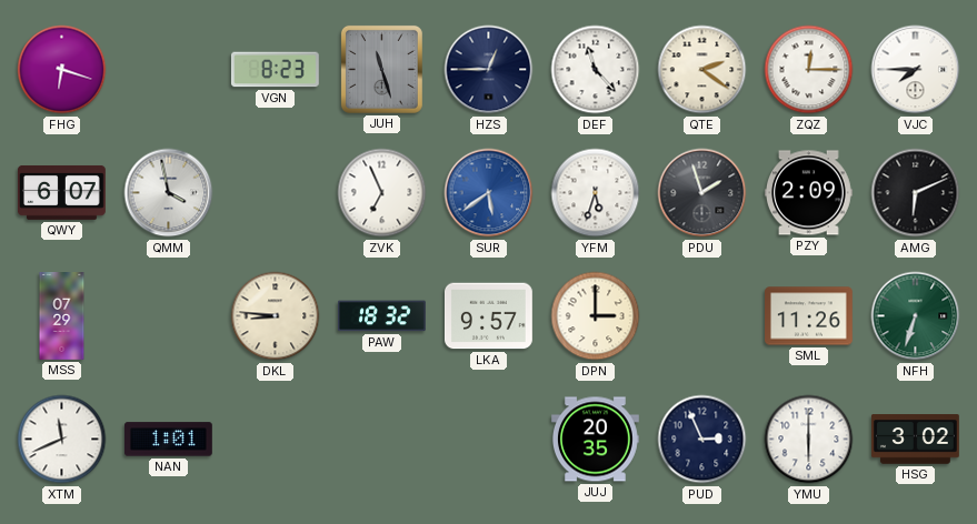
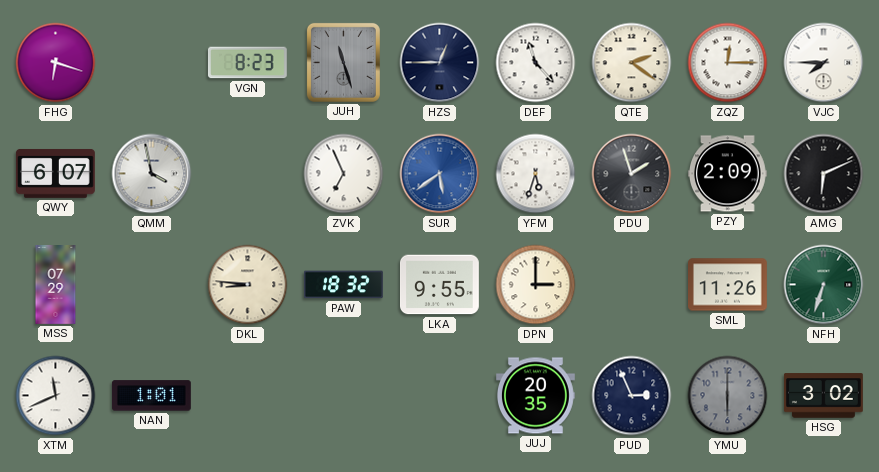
LKA: 9:57 -> 9:55
YMU dial: white -> grey
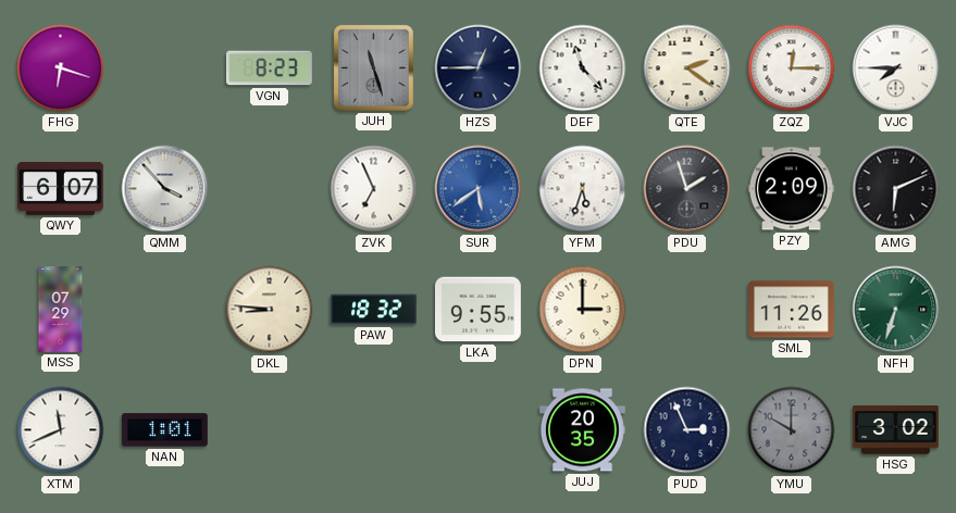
QMM: 3:58 -> 3:53
YMU: 6:00 -> 10:00
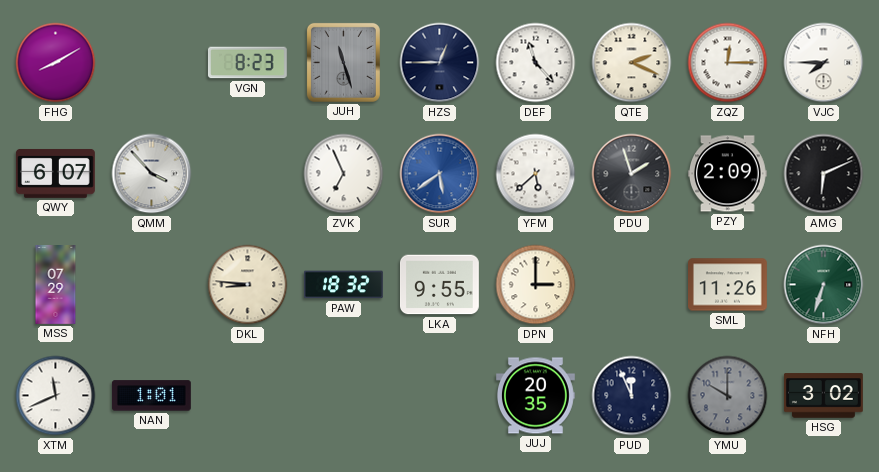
FHG: 6:18 -> 8:10
QTE: 2:21 -> 2:19
YFM: 5:33 -> 5:38
PUD: 2:56 -> 11:56
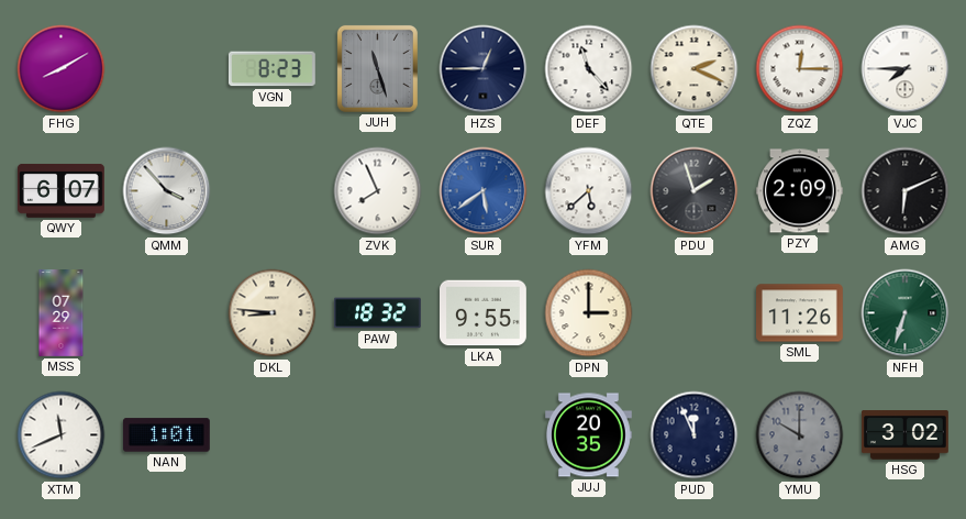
ZVK: 6:56 -> 7:56
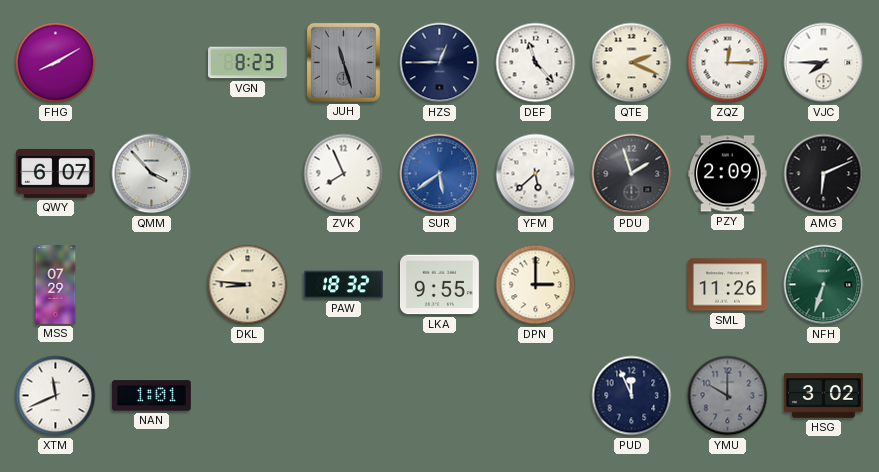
JUJ: 20:35 -> none
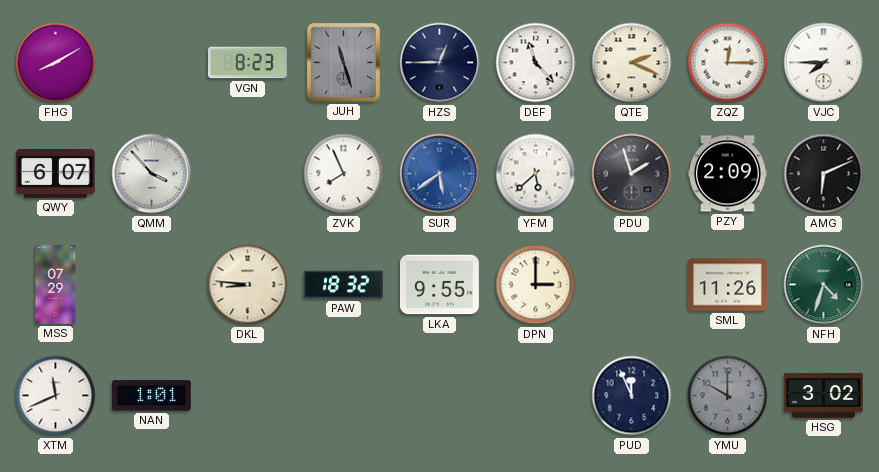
NFH: 6:33 -> 4:33
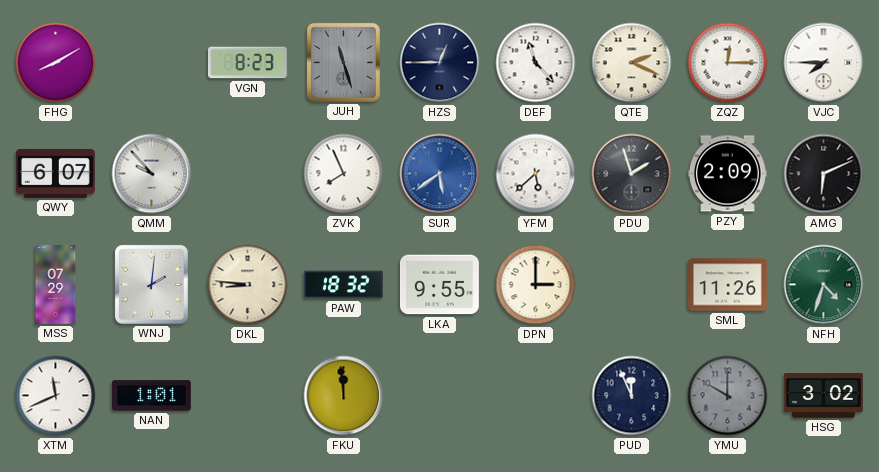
QMM: 3:53 -> 9:53
WNJ: none -> 2:01
FKU: none -> 11:59
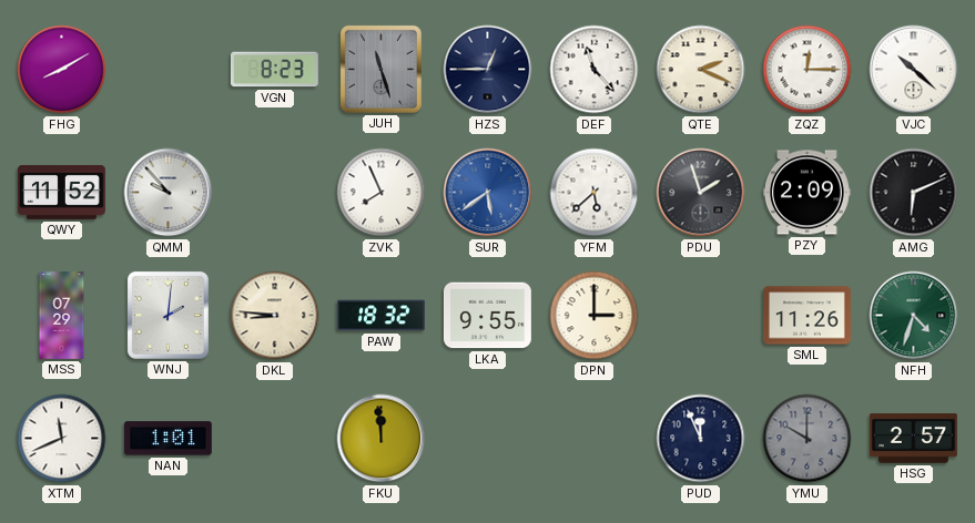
VJC: 7:45 -> 10:22
QWY: 6:07 -> 11:52
HSG: 3:02 -> 2:57
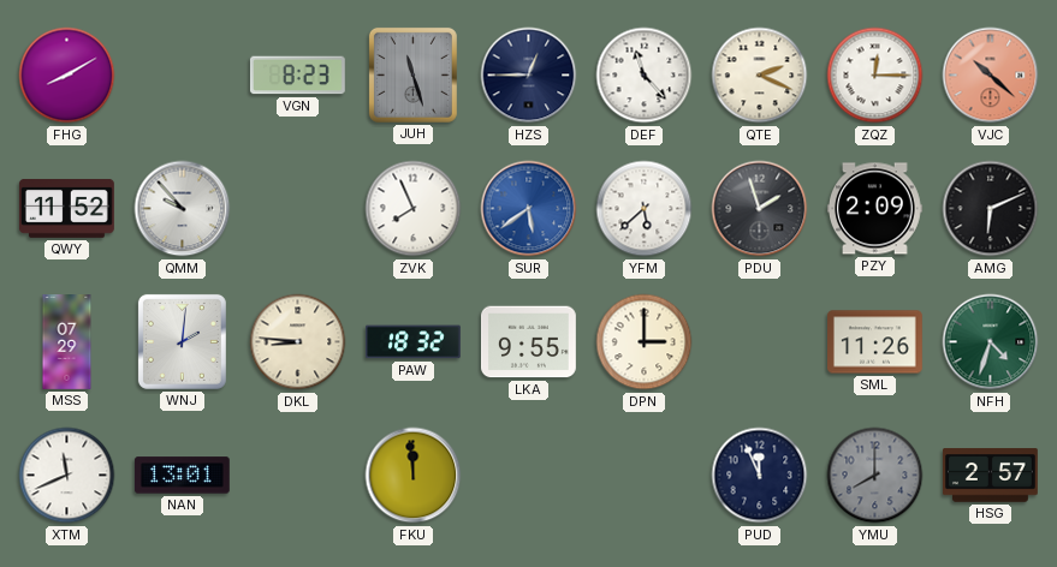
VJC dial: white -> salmon
NAN: 1:01 -> 13:01
YMU: 10:00 -> 8:00
